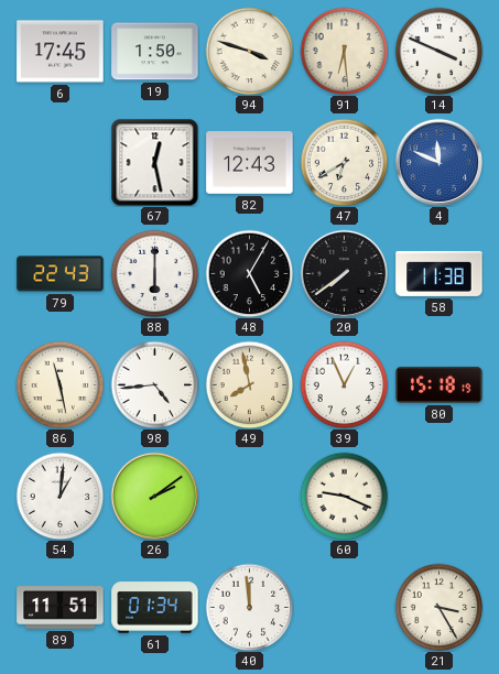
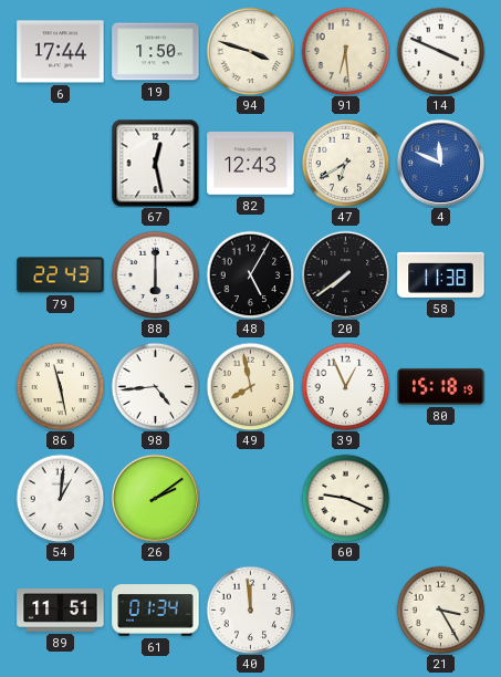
6: 17:45 -> 17:44
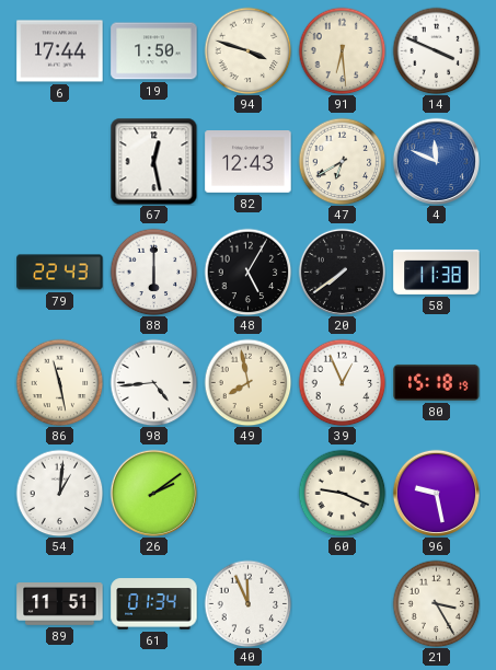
96: none -> 9:28
40: 11:59 -> 11:56
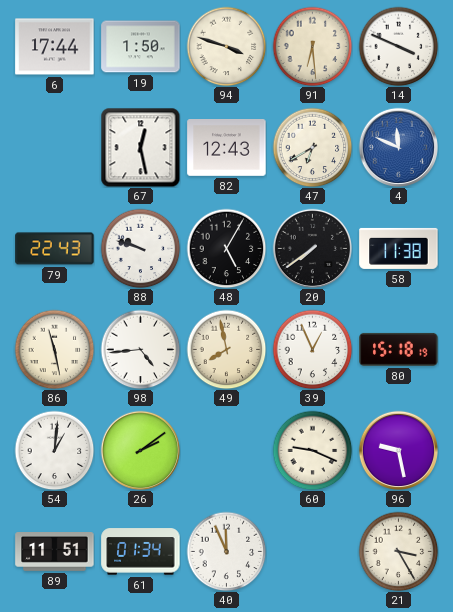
88: 6:00 -> 9:48
